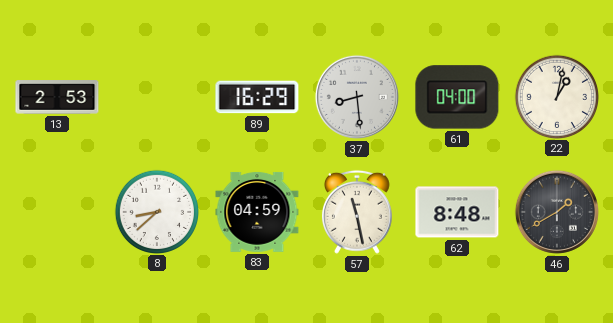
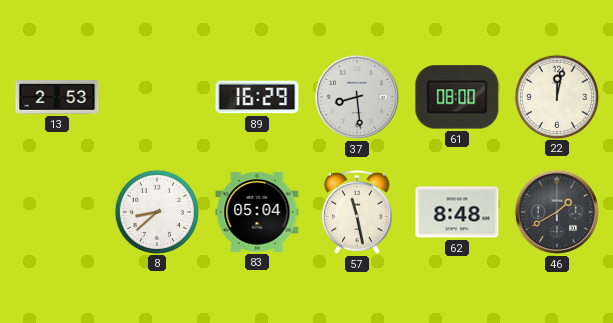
61: 04:00 -> 08:00
22: 1:02 -> 12:02
83: 04:59 -> 05:04
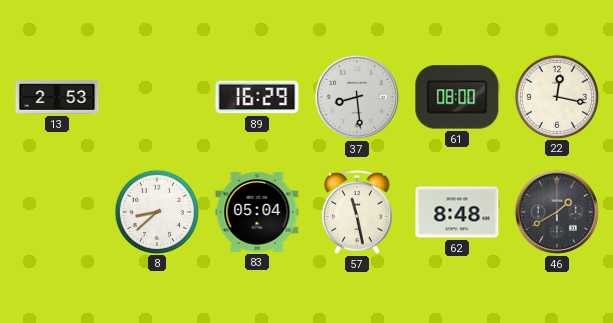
22: 12:02 -> 12:17
